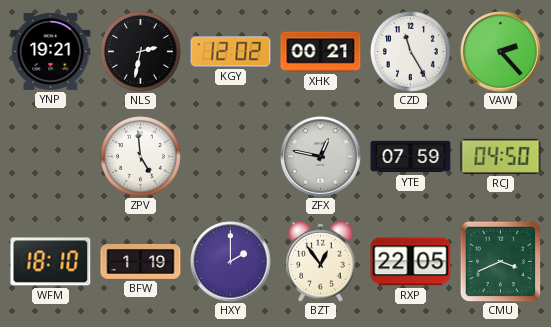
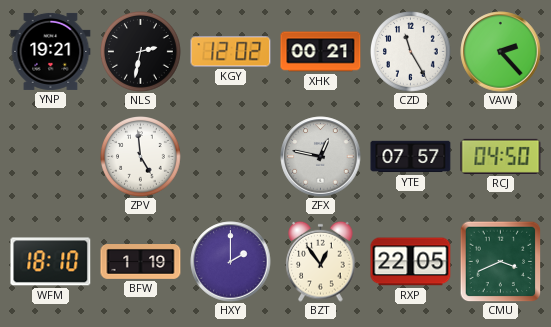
YTE: 07:59 -> 07:57
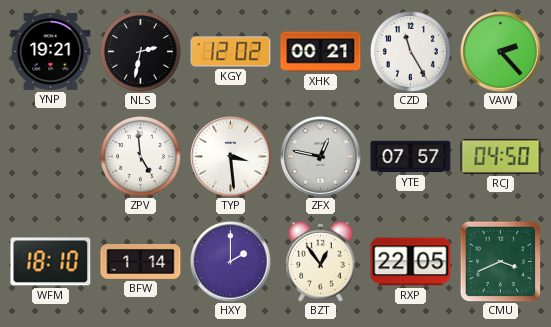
TYP: none -> 3:29
BFW: 1:19 -> 1:14
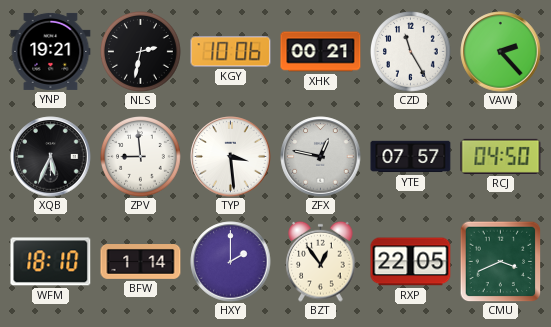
KGY: 12:02 -> 10:06
XQB: none -> 5:34
ZPV: 4:59 -> 8:59
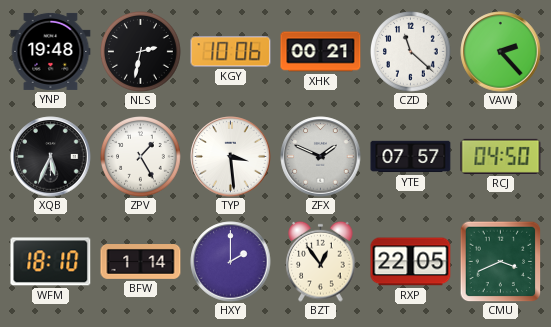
YNP: 19:21 -> 19:48
CZD: 11:25 -> 11:22
ZPV: 8:59 -> 1:25
ZFX: 12:47 -> 1:49
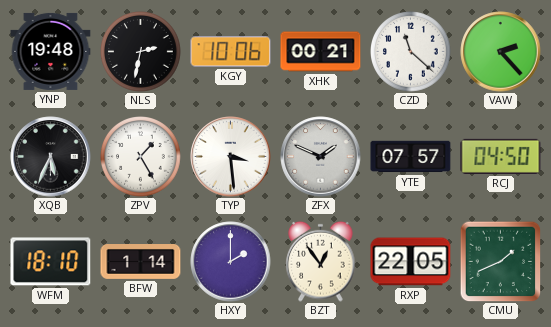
CMU: 3:41 -> 1:41
